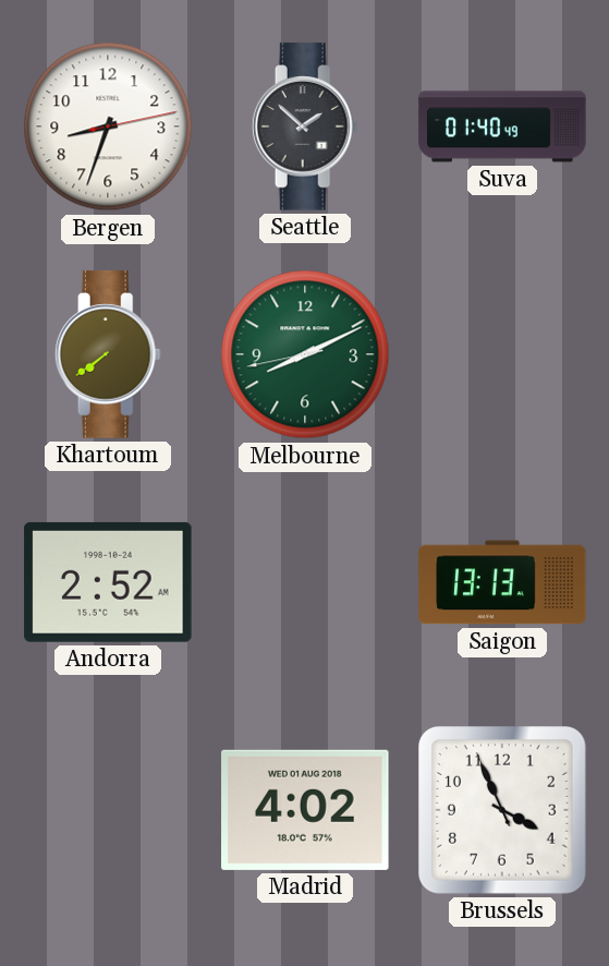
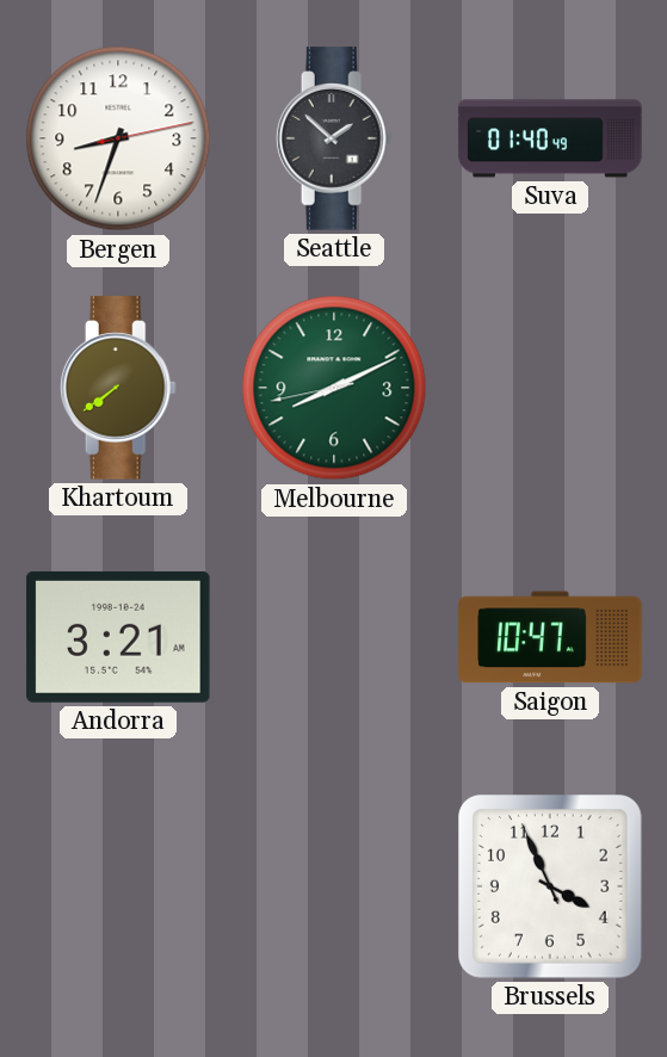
Andorra: 2:52 -> 3:21
Saigon: 13:13 -> 10:47
Madrid: 4:02 -> none
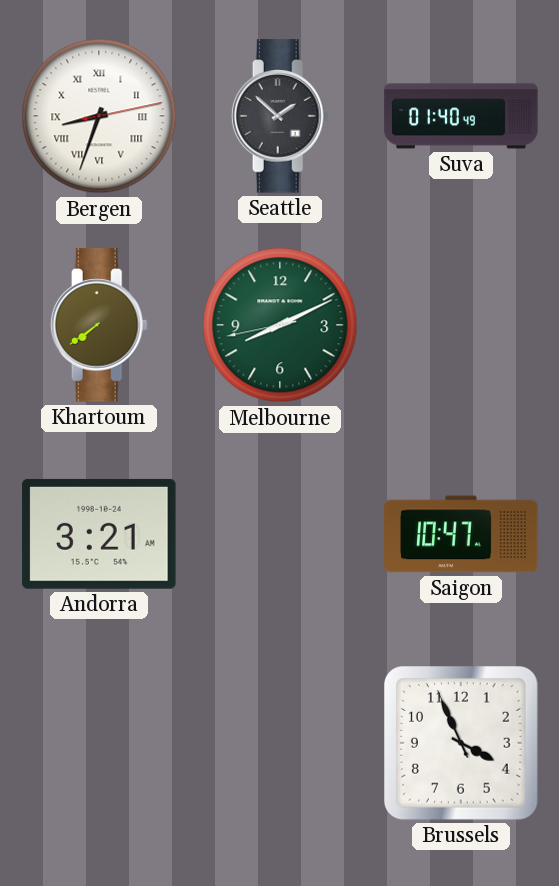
Bergen numerals: Arabic -> Roman
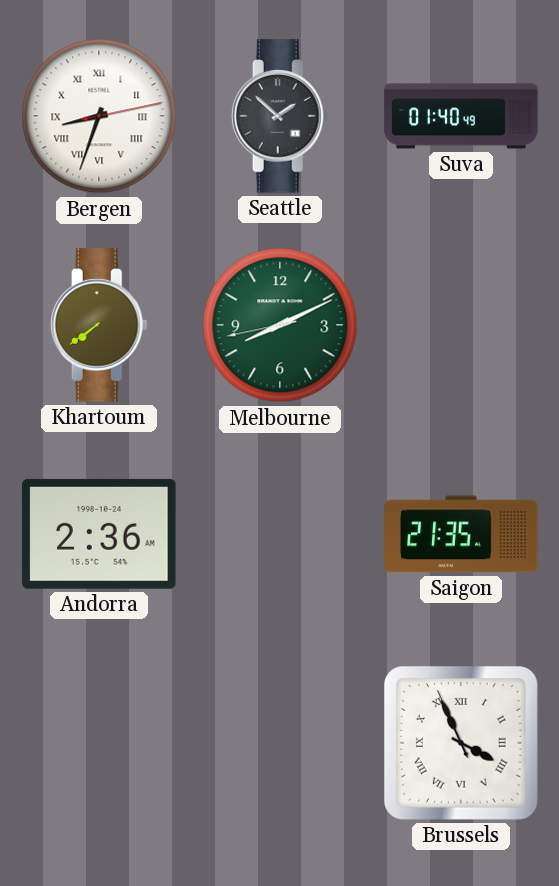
Andorra: 3:21 -> 2:36
Saigon: 10:47 -> 21:35
Brussels numerals: Arabic -> Roman
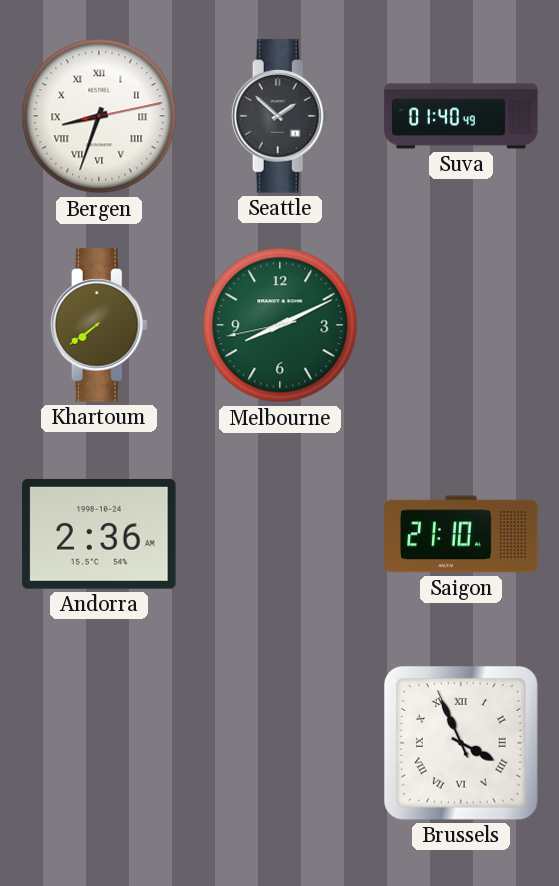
Saigon: 21:35 -> 21:10
